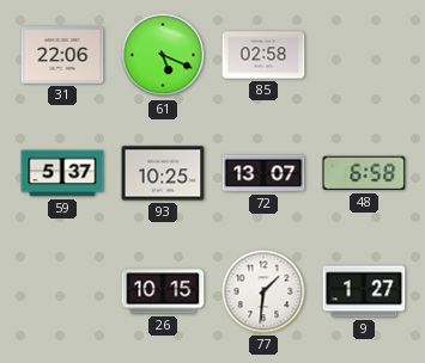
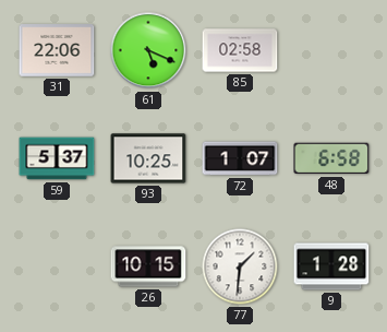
72: 13:07 -> 1:07
9: 1:27 -> 1:28
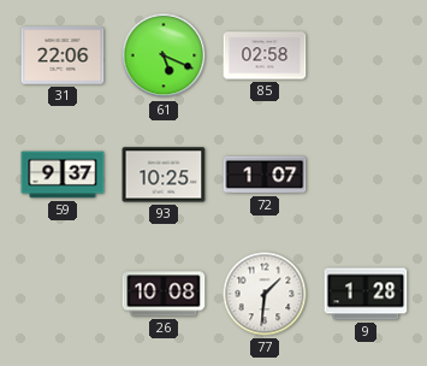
59: 5:37 -> 9:37
48: 6:58 -> none
26: 10:15 -> 10:08
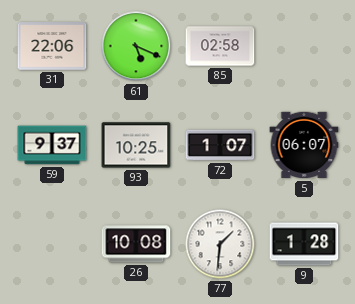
5: none -> 06:07
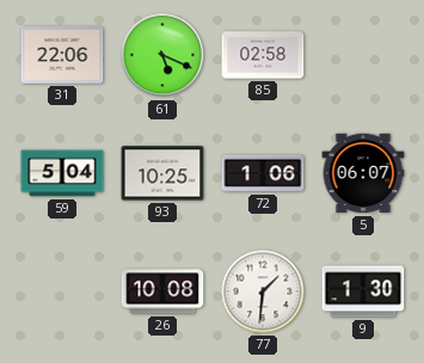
59: 9:37 -> 5:04
72: 1:07 -> 1:06
9: 1:28 -> 1:30
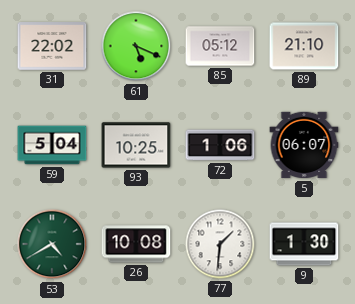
31: 22:06 -> 22:02
85: 02:58 -> 05:12
89: none -> 21:10
53: none -> 4:40
